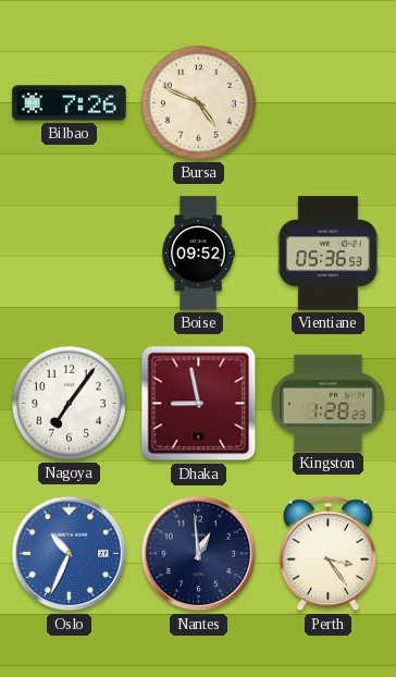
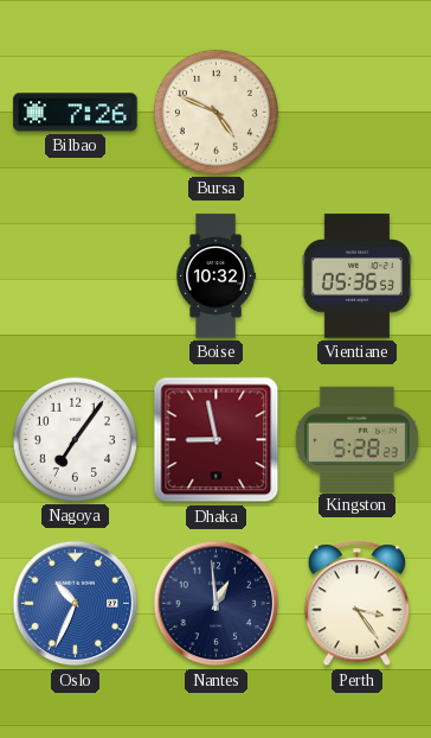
Boise: 09:52 -> 10:32
Kingston: 1:28 -> 5:28
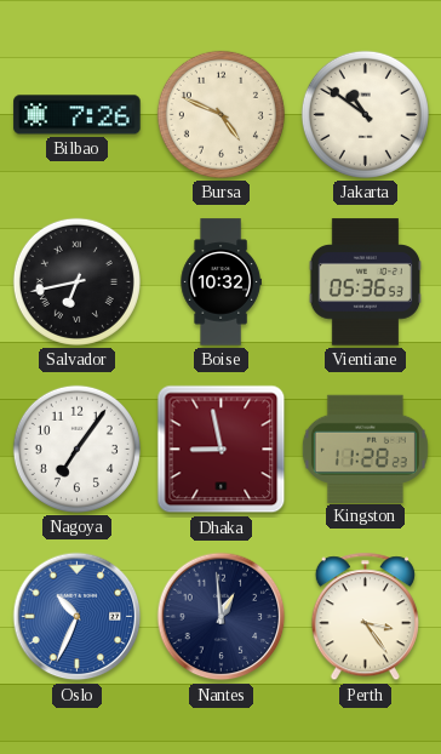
Jakarta: none -> 10:51
Salvador: none -> 6:43
Kingston: 5:28 -> 11:28
